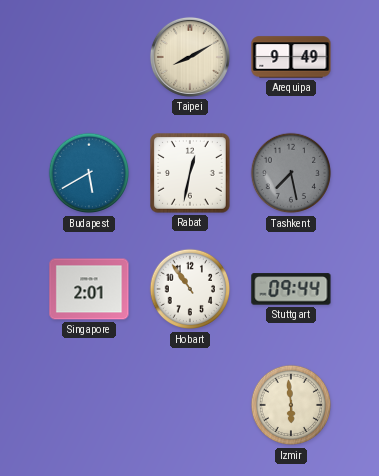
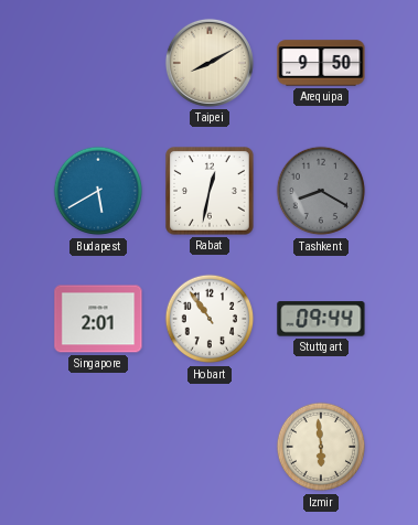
Arequipa: 9:49 -> 9:50
Tashkent: 7:28 -> 8:20
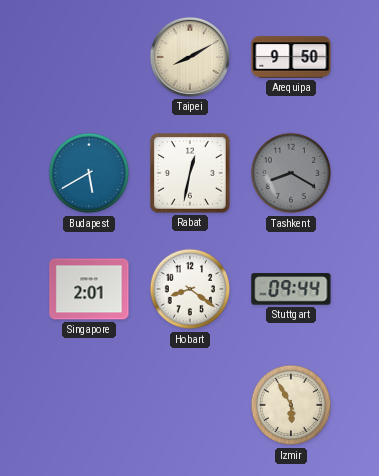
Hobart: 10:54 -> 8:21
Izmir: 5:59 -> 5:55
